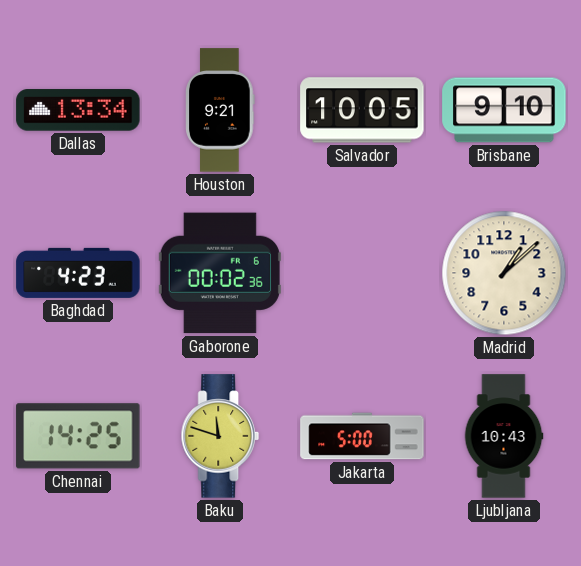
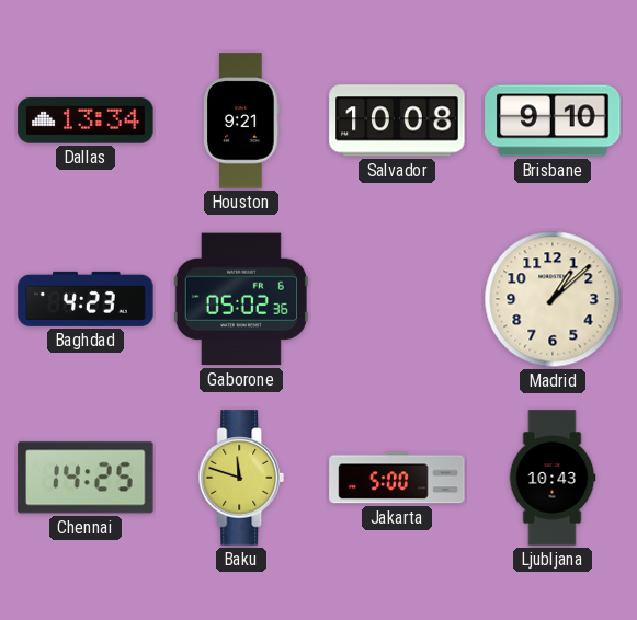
Salvador: 10:05 -> 10:08
Gaborone: 00:02 -> 05:02
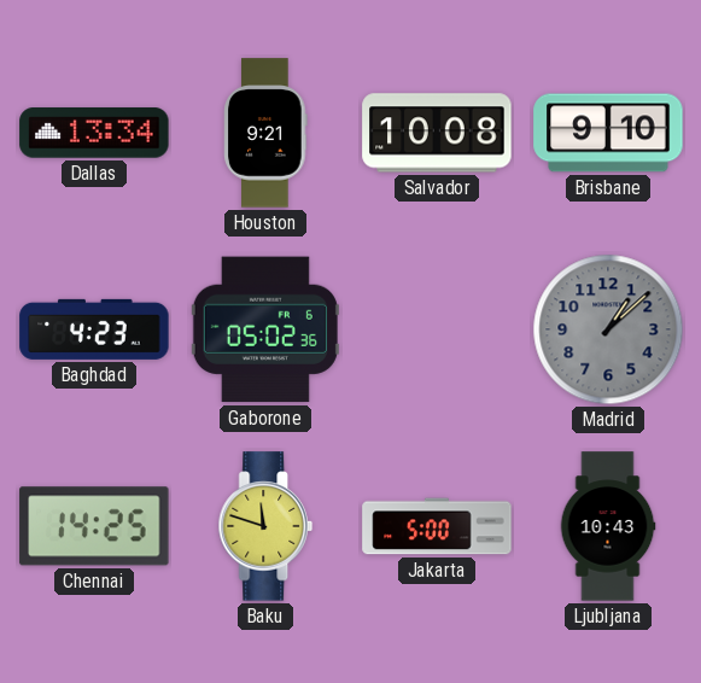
Madrid dial: cream -> grey
